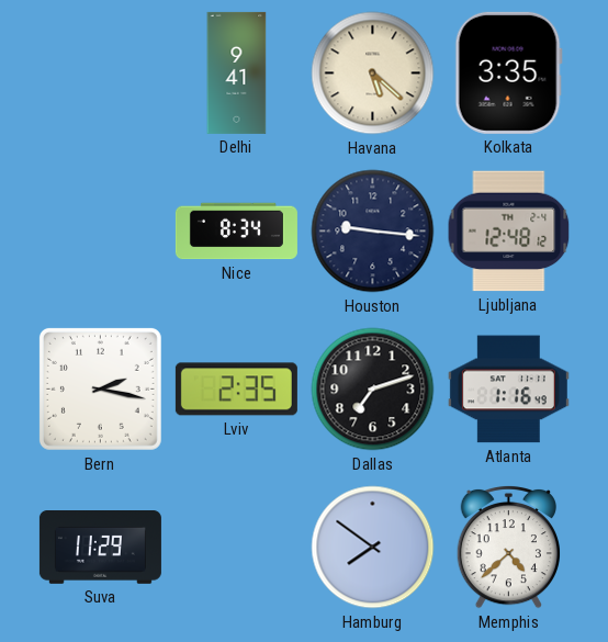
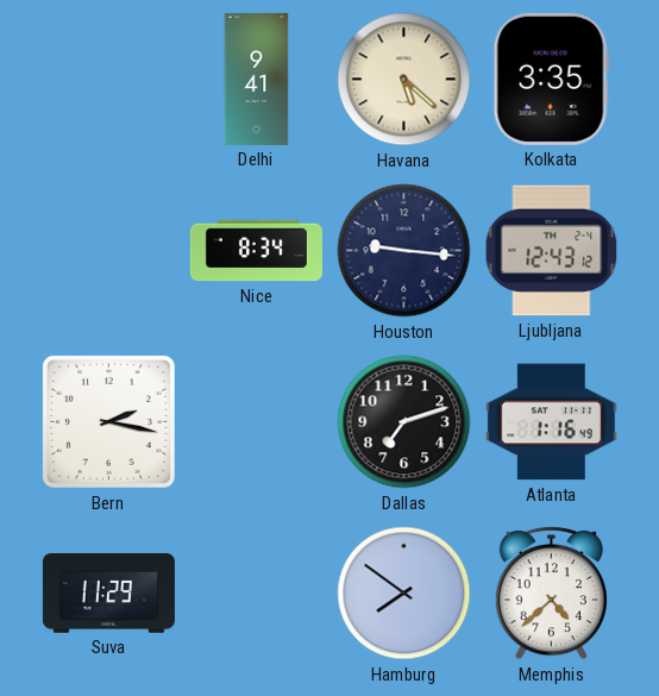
Ljubljana: 12:48 -> 12:43
Lviv: 2:35 -> none
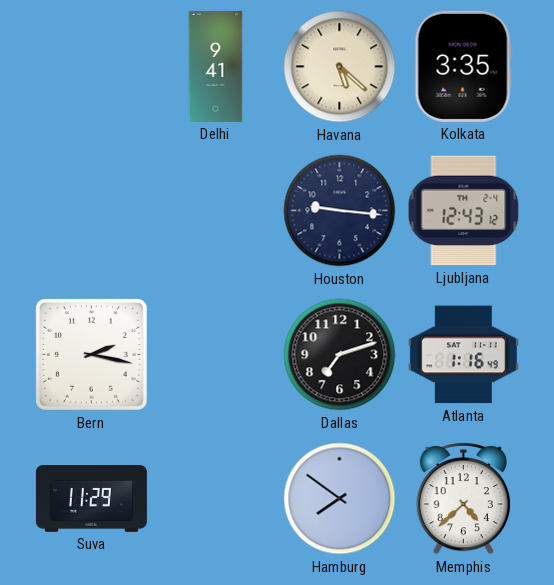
Nice: 8:34 -> none
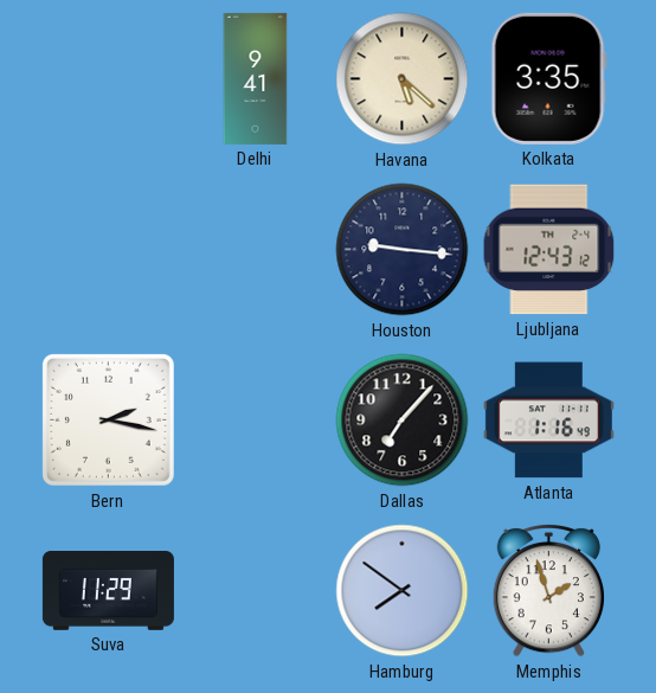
Dallas: 7:12 -> 7:07
Memphis: 4:38 -> 1:57
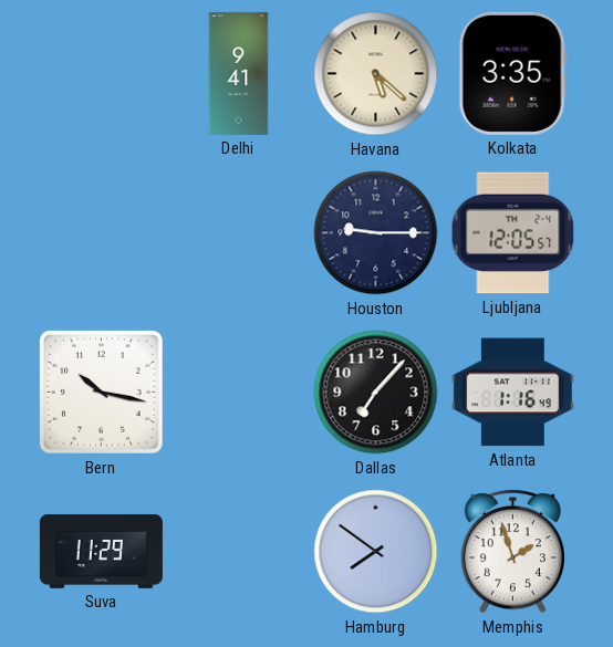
Houston: 9:16 -> 9:15
Ljubljana: 12:43 -> 12:05
Bern: 2:17 -> 10:17
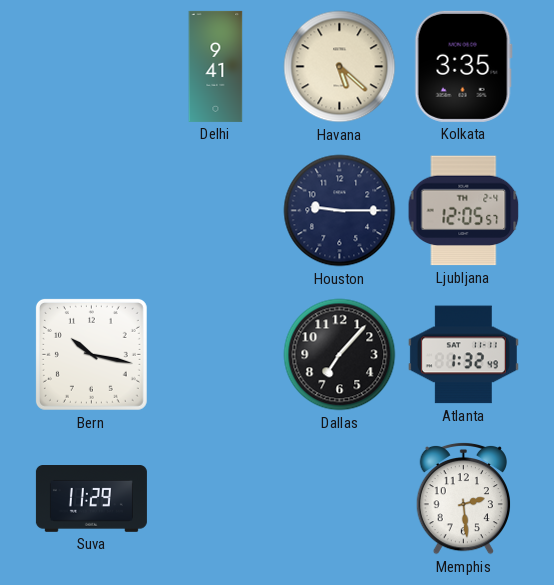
Atlanta: 1:16 -> 1:32
Hamburg: 7:51 -> none
Memphis: 1:57 -> 2:29
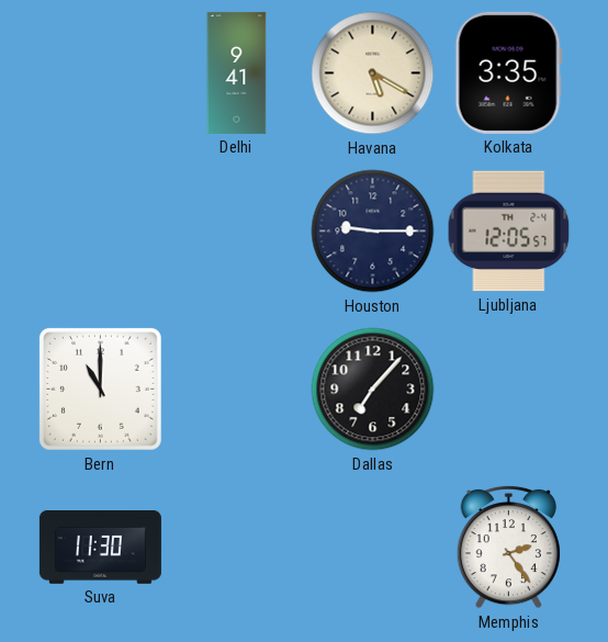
Havana: 5:22 -> 5:20
Bern: 10:17 -> 11:00
Atlanta: 1:32 -> none
Suva: 11:29 -> 11:30
Memphis: 2:29 -> 2:24
